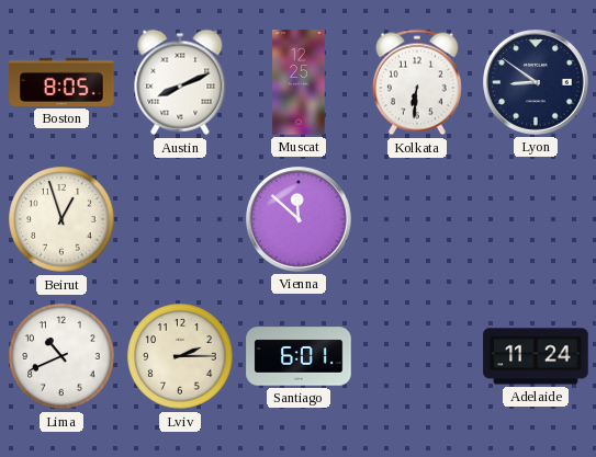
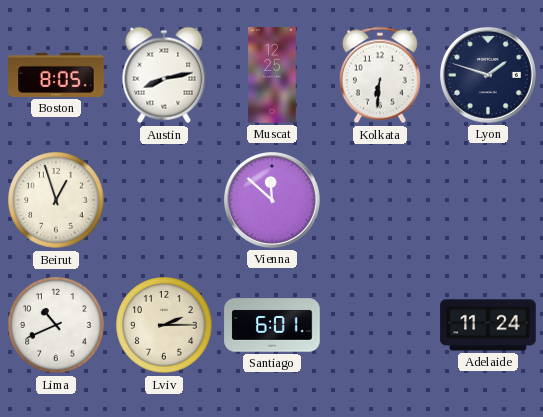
Austin: 8:11 -> 8:13
Lyon: 8:51 -> 1:48
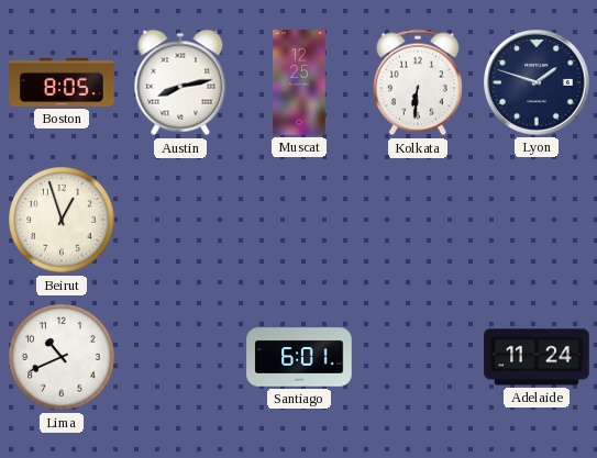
Vienna: 11:52 -> none
Lviv: 2:15 -> none
